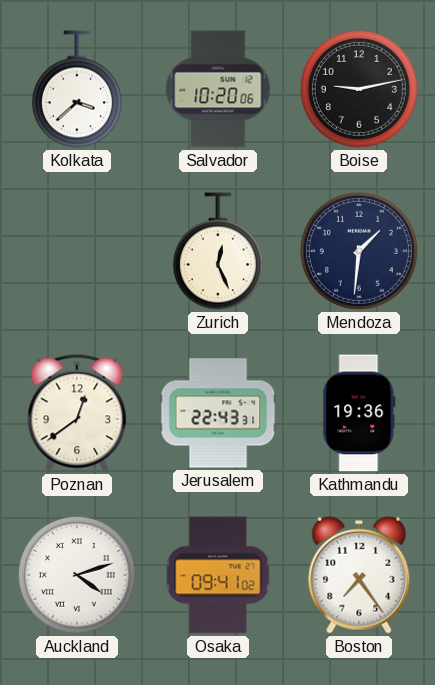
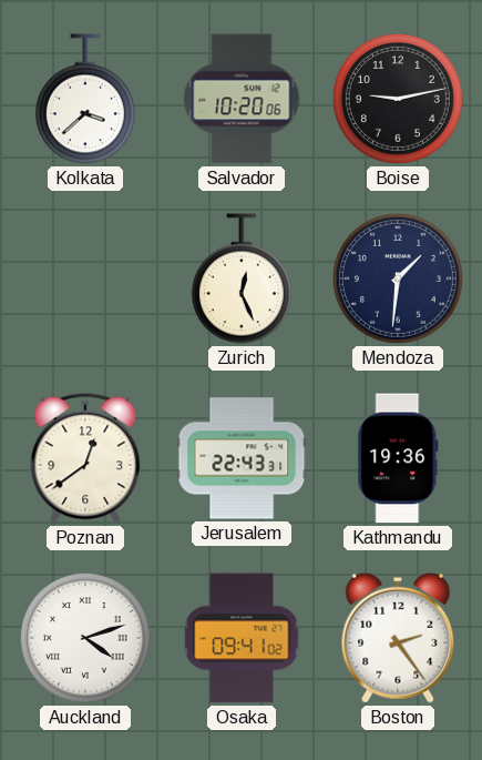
Boston: 7:24 -> 2:24
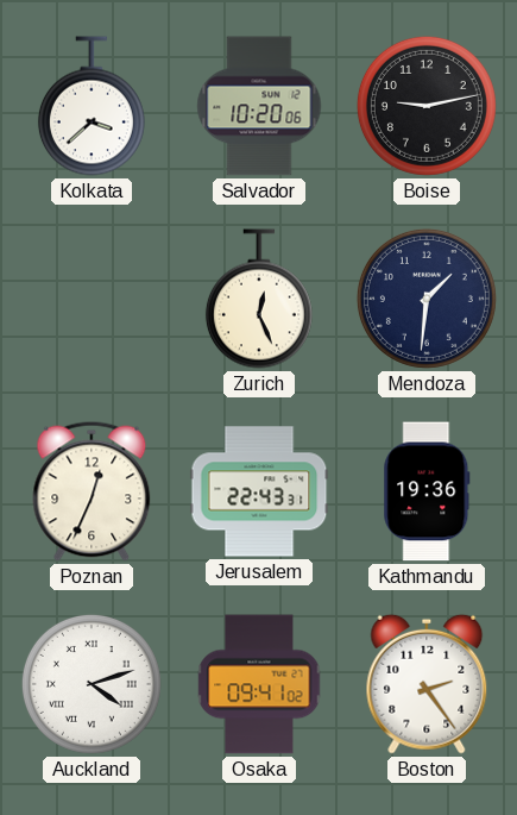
Poznan: 12:39 -> 12:34
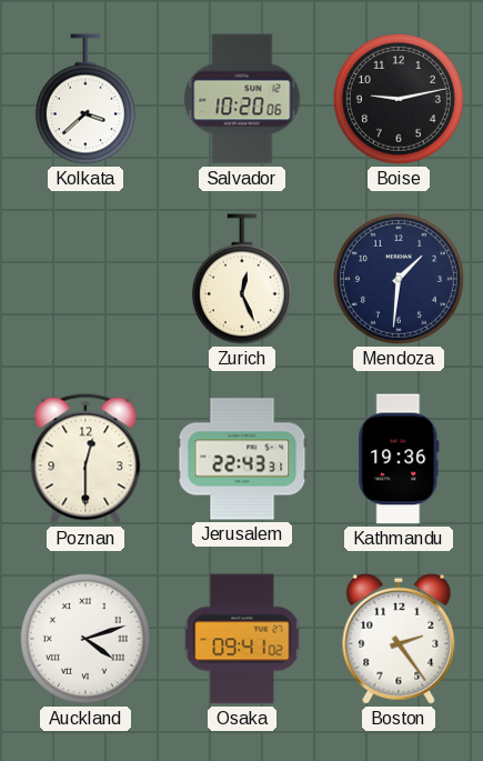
Poznan: 12:34 -> 12:30
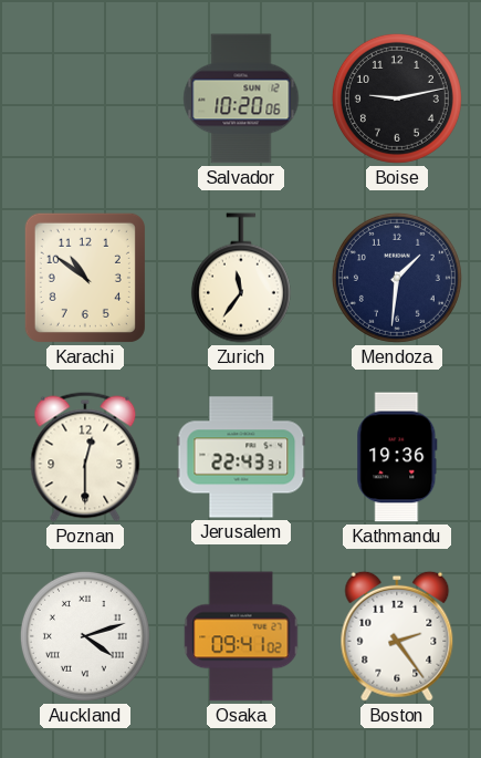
Kolkata: 3:38 -> none
Karachi: none -> 10:51
Zurich: 12:26 -> 11:36
